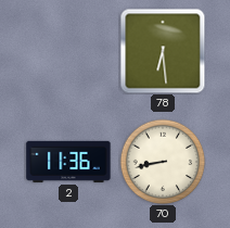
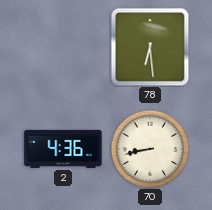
2: 11:36 -> 4:36
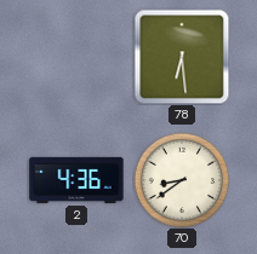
70: 8:43 -> 8:39
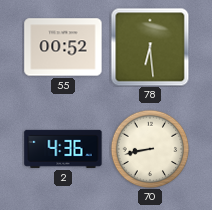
55: none -> 00:52
70: 8:39 -> 8:43
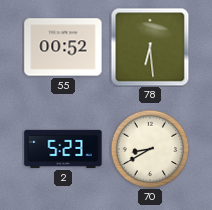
2: 4:36 -> 5:23
70: 8:43 -> 8:40
